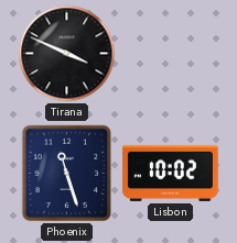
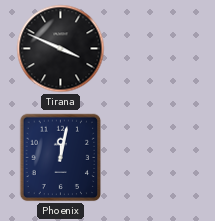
Phoenix: 11:27 -> 12:02
Lisbon: 10:02 -> none
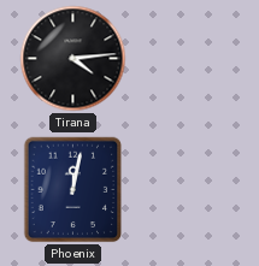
Tirana: 3:49 -> 4:14
